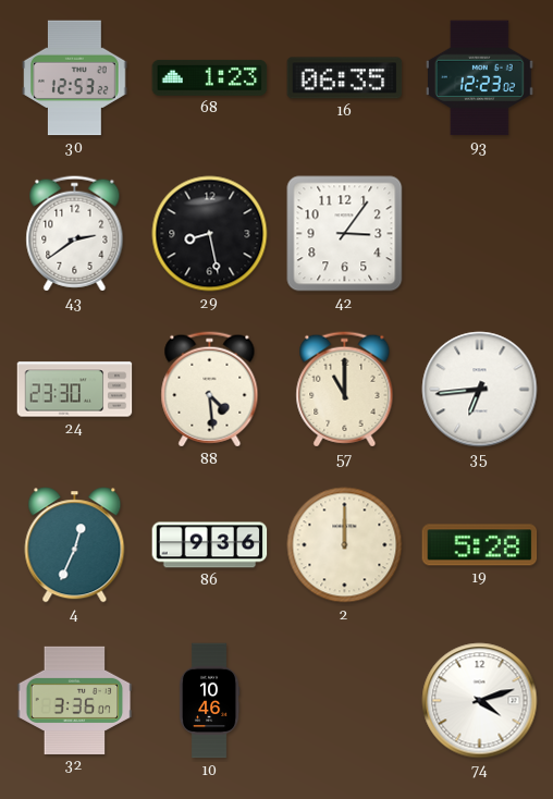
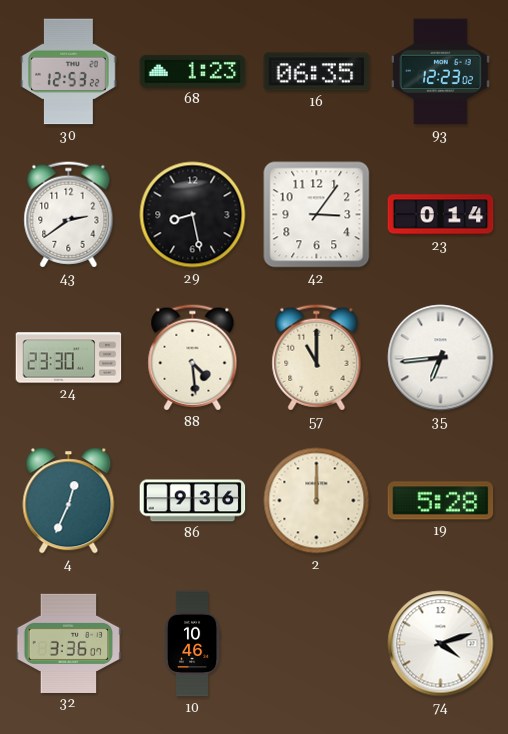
23: none -> 0:14
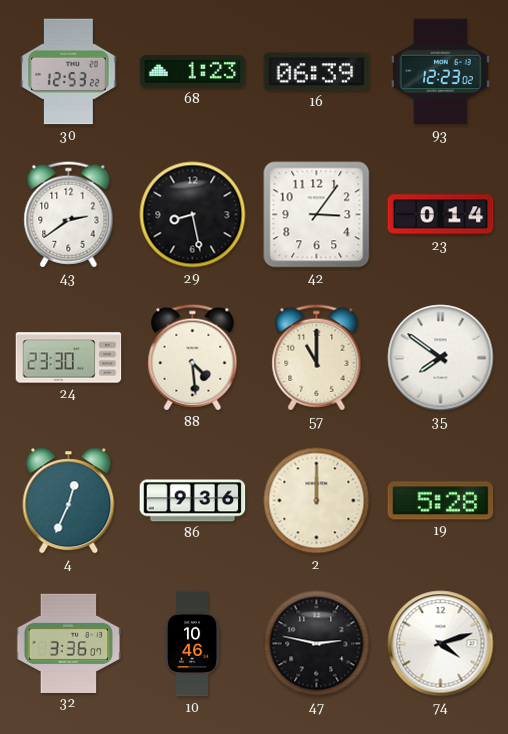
16: 06:35 -> 06:39
35: 6:44 -> 7:51
47: none -> 2:47
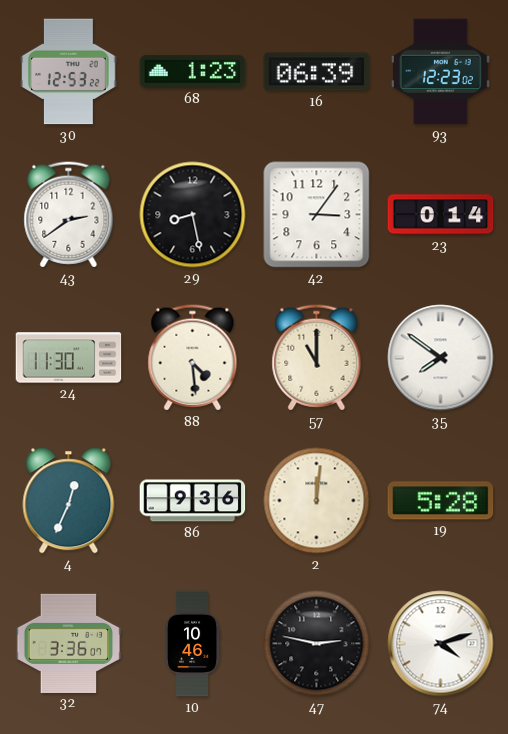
24: 23:30 -> 11:30
2: 12:00 -> 12:01
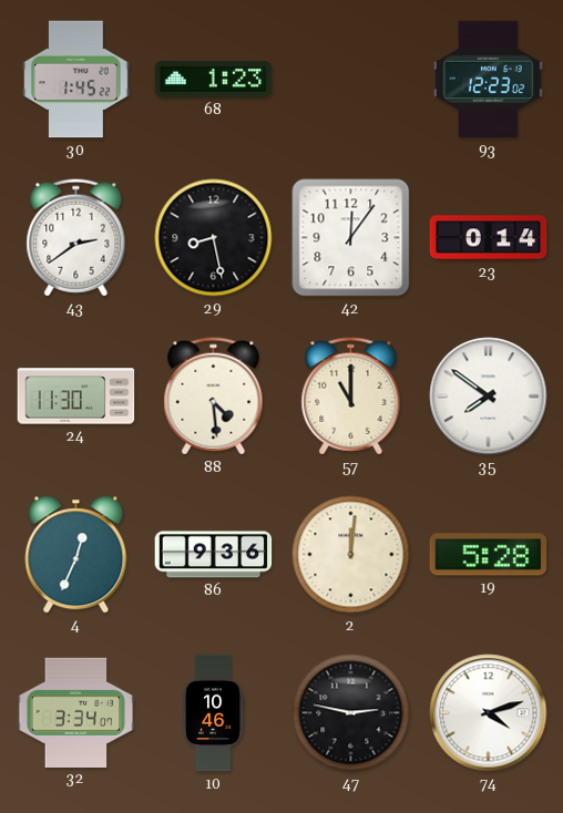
30: 12:53 -> 1:45
16: 06:39 -> none
42: 3:06 -> 12:06
32: 3:36 -> 3:34
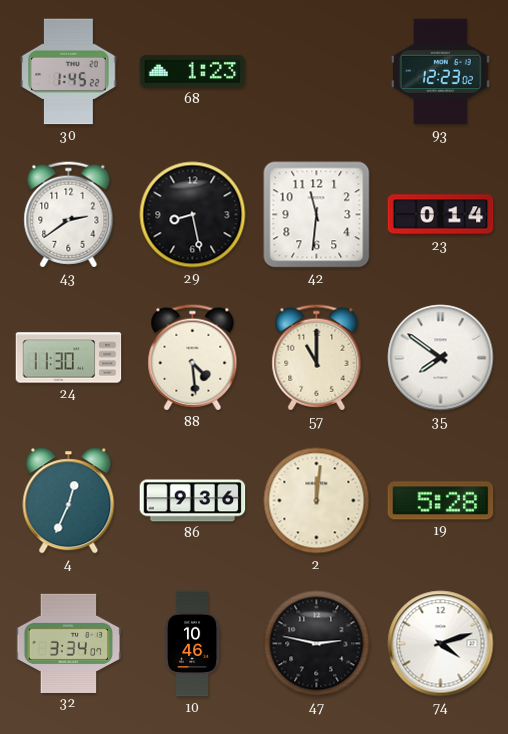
42: 12:06 -> 11:31
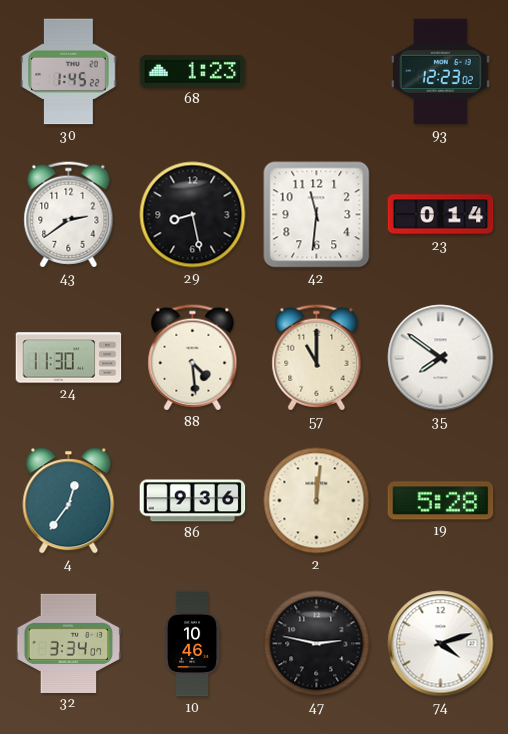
4: 12:34 -> 12:36
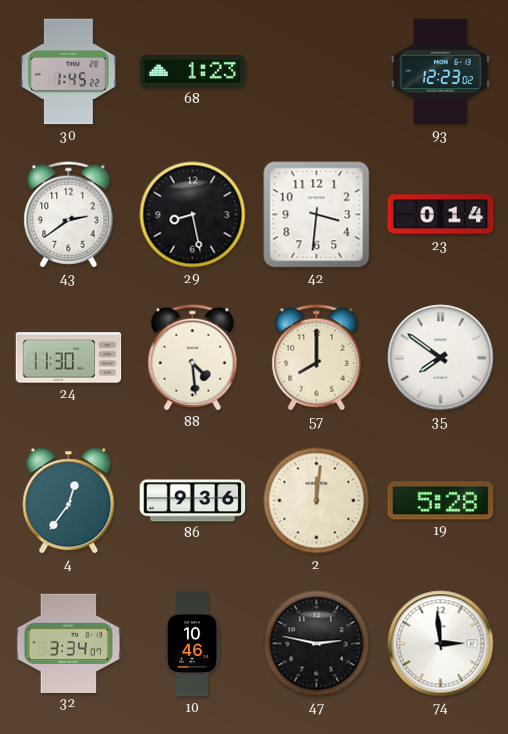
42: 11:31 -> 3:31
57: 11:00 -> 8:00
74: 4:12 -> 2:59
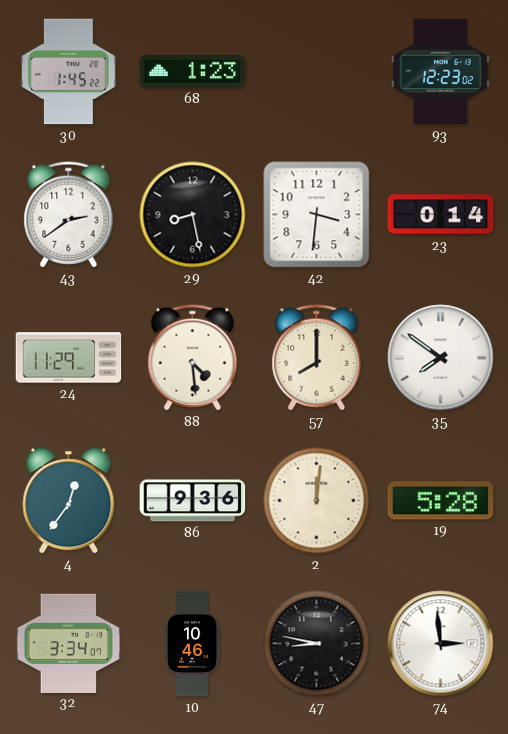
24: 11:30 -> 11:29
47: 2:47 -> 8:47
